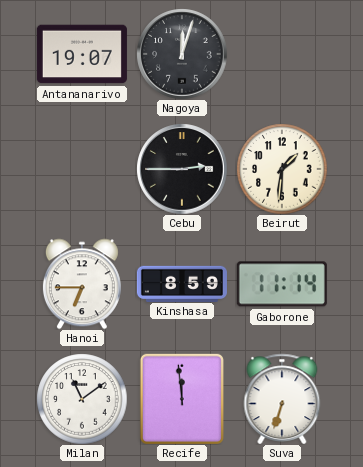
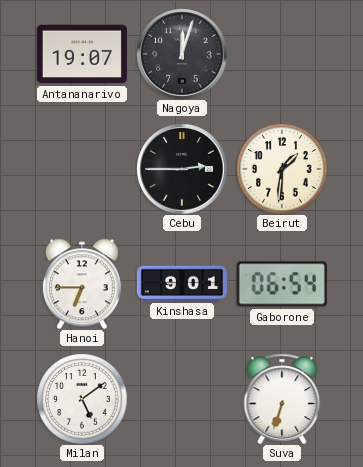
Kinshasa: 8:59 -> 9:01
Gaborone: 11:14 -> 06:54
Milan: 11:09 -> 5:09
Recife: 11:59 -> none
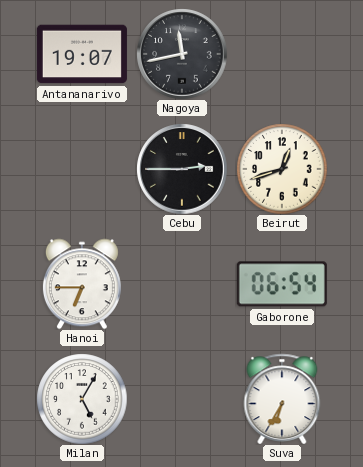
Nagoya: 12:03 -> 11:43
Beirut: 1:31 -> 12:42
Kinshasa: 9:01 -> none
Milan: 5:09 -> 5:05
Suva: 6:33 -> 6:35
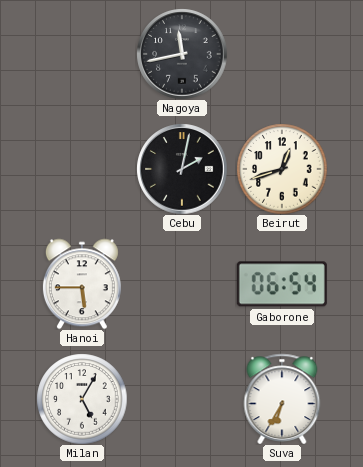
Antananarivo: 19:07 -> none
Cebu: 2:45 -> 2:02
Hanoi: 6:45 -> 5:45
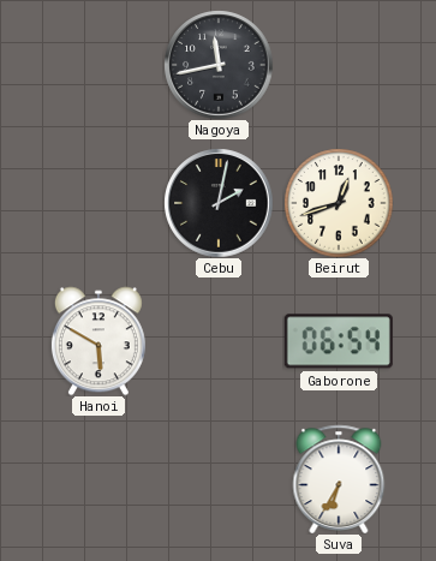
Hanoi: 5:45 -> 5:50
Milan: 5:05 -> none
